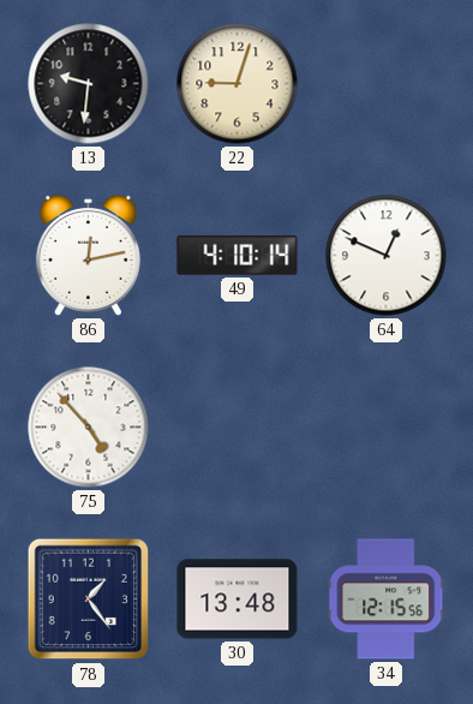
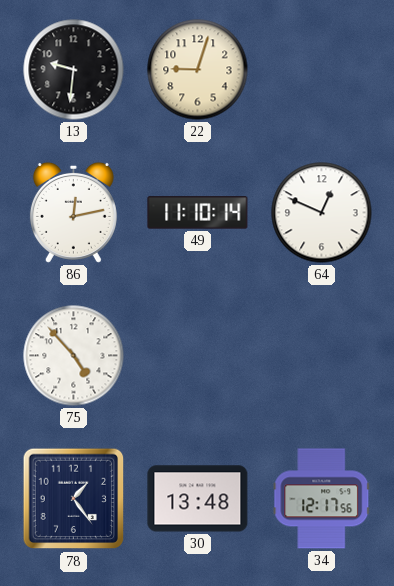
49: 4:10 -> 11:10
34: 12:15 -> 12:17
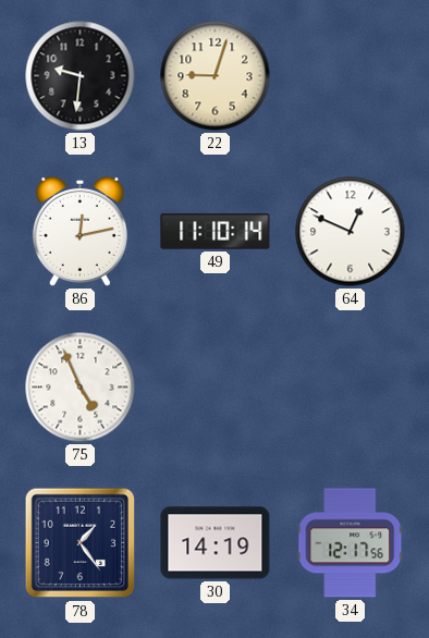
75: 4:53 -> 4:56
30: 13:48 -> 14:19
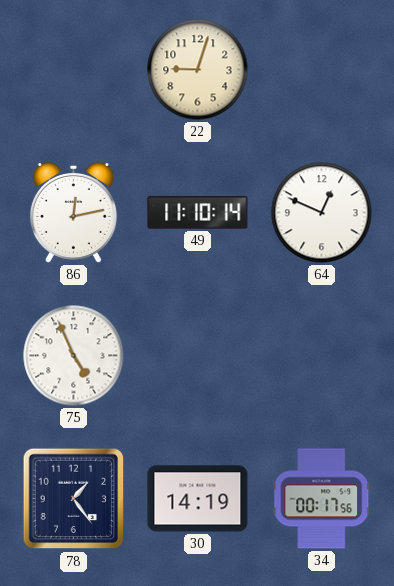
13: 9:31 -> none
34: 12:17 -> 00:17
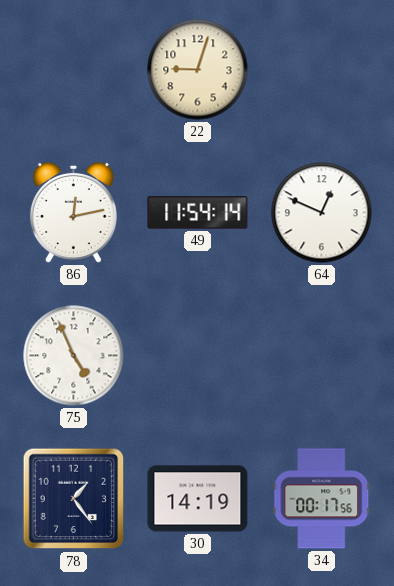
49: 11:10 -> 11:54
